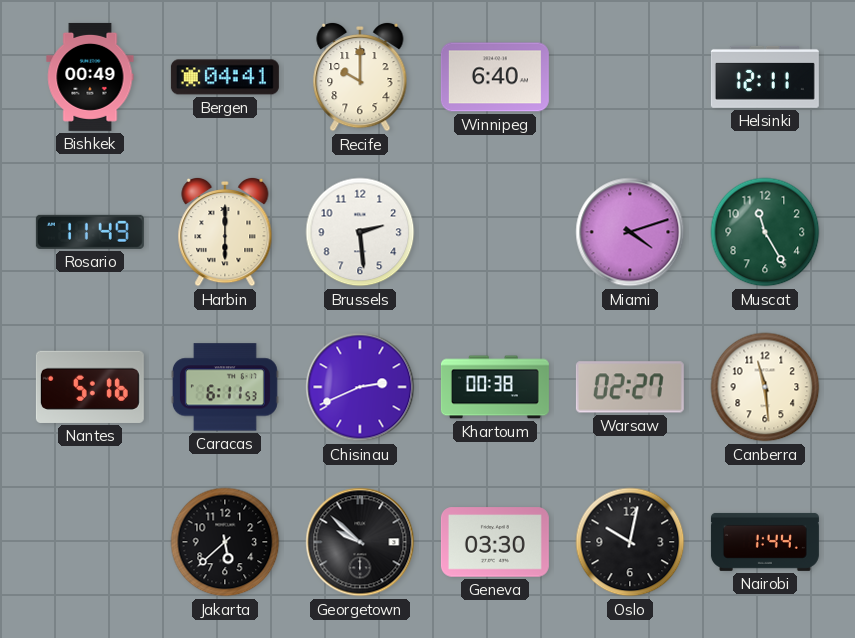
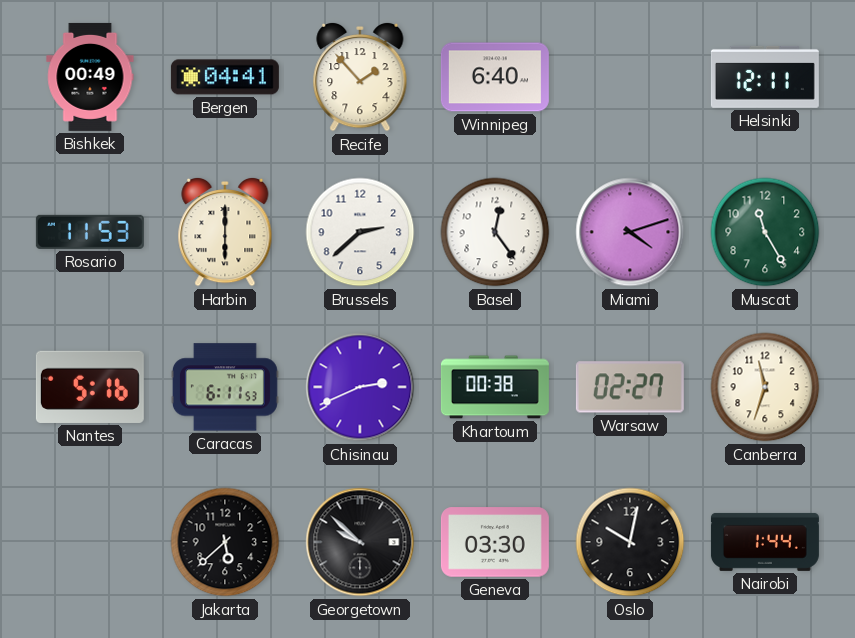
Recife: 10:00 -> 1:53
Rosario: 11:49 -> 11:53
Brussels: 2:29 -> 2:38
Basel: none -> 12:24
Canberra: 11:29 -> 11:33
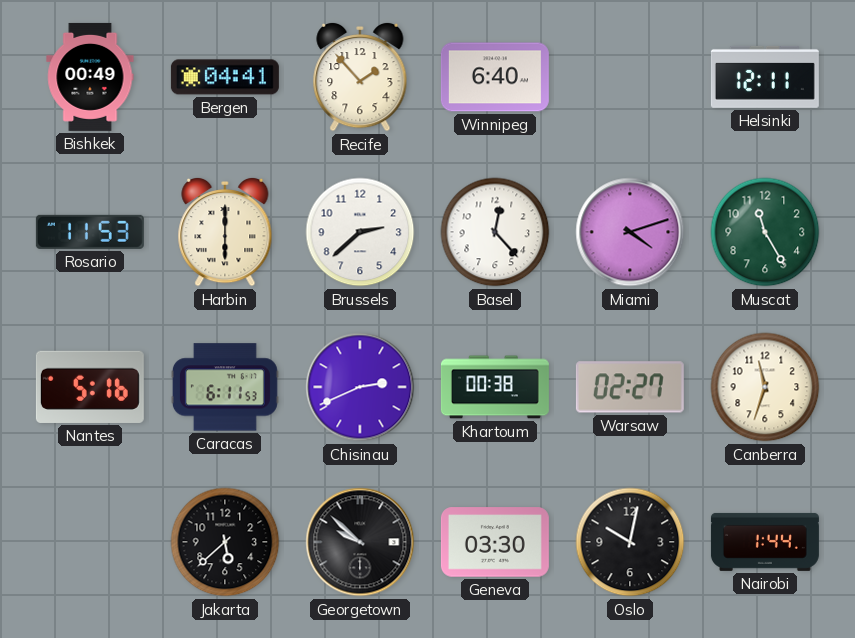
Basel: 12:24 -> 12:23
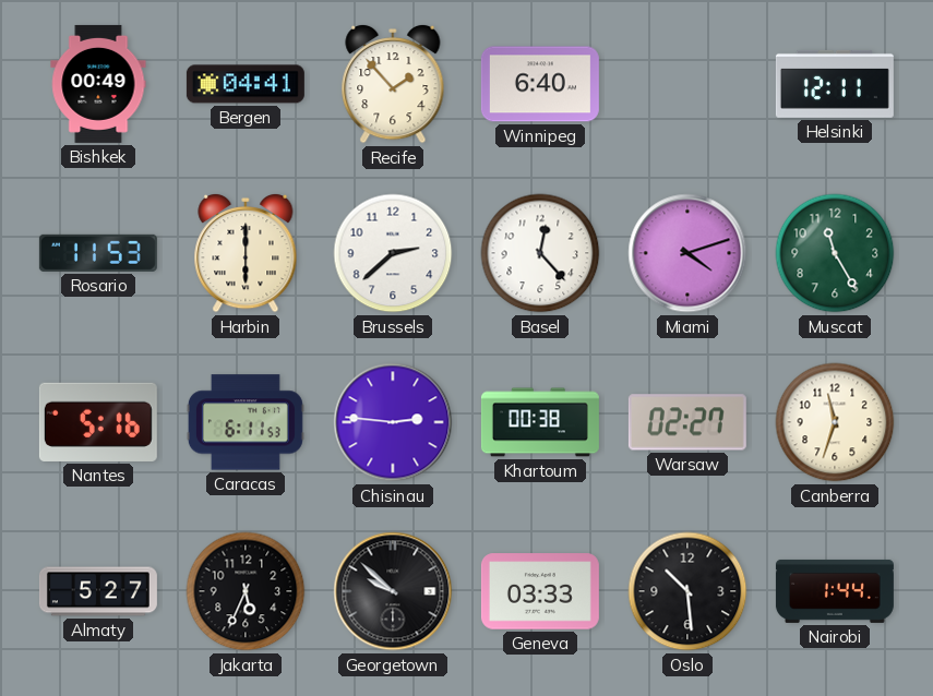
Chisinau: 2:41 -> 2:46
Almaty: none -> 5:27
Jakarta: 5:38 -> 5:34
Geneva: 03:30 -> 03:33
Oslo: 10:02 -> 10:29
